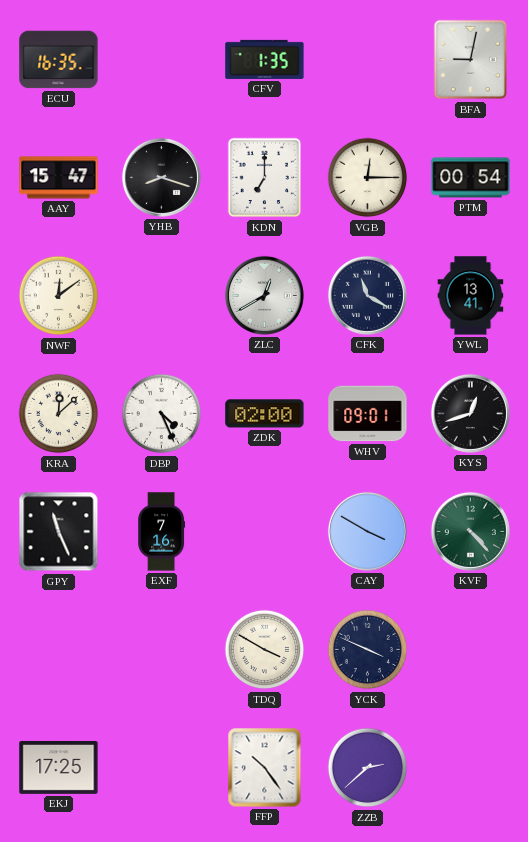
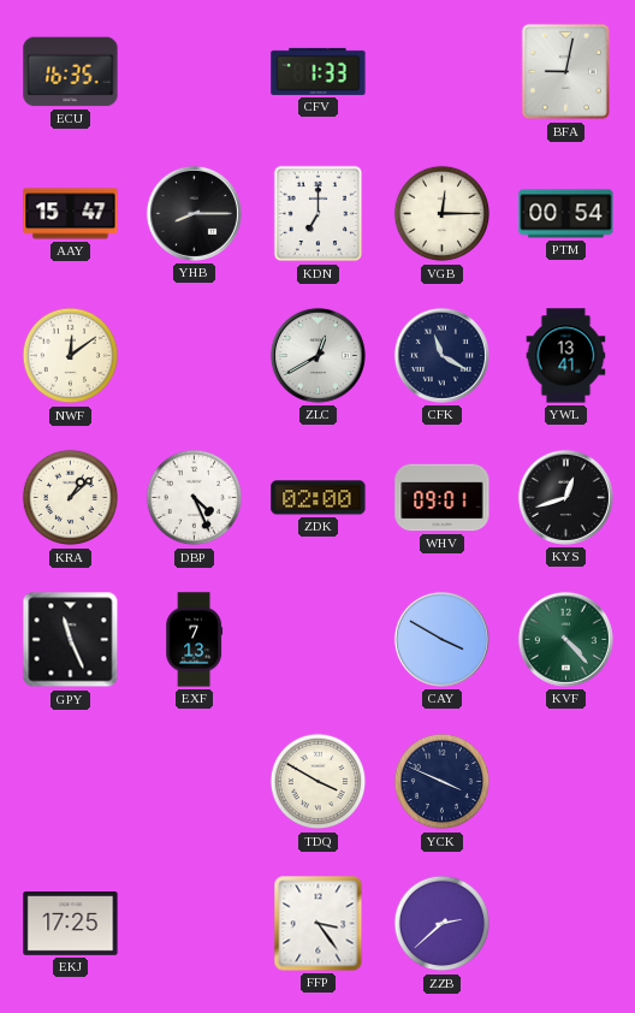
CFV: 1:35 -> 1:33
YHB: 8:18 -> 8:15
KRA: 12:08 -> 1:08
EXF: 7:16 -> 7:13
FFP: 10:24 -> 3:24
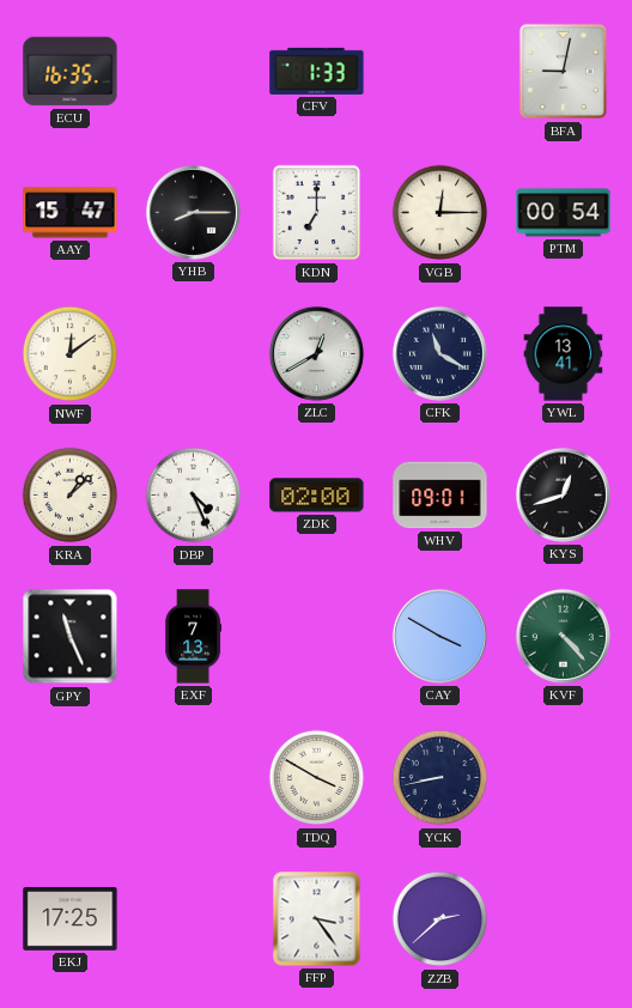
YCK: 3:49 -> 8:43
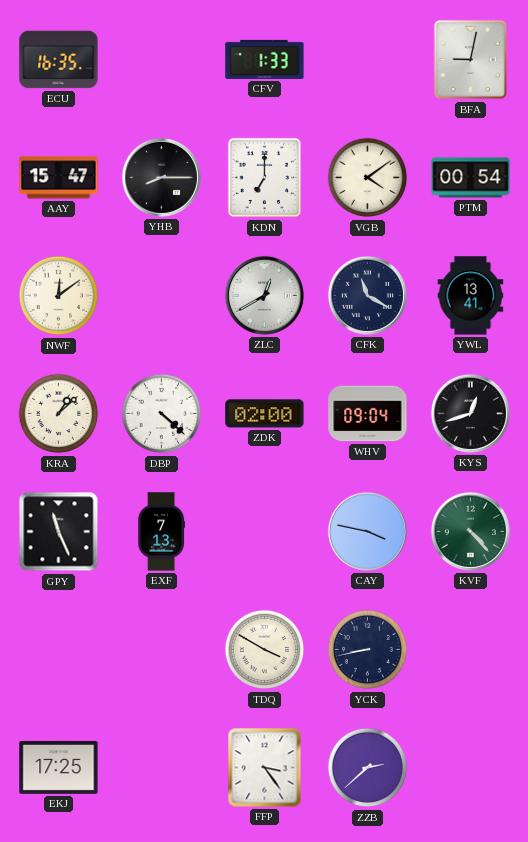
VGB: 12:15 -> 4:09
DBP: 4:26 -> 4:22
WHV: 09:01 -> 09:04
CAY: 3:50 -> 3:47
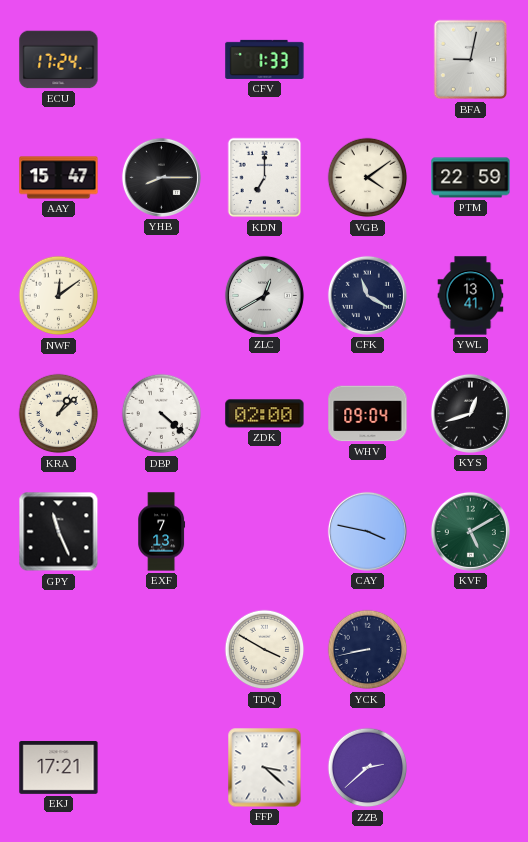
ECU: 16:35 -> 17:24
PTM: 00:54 -> 22:59
KVF: 4:23 -> 5:10
EKJ: 17:25 -> 17:21
FFP: 3:24 -> 3:22
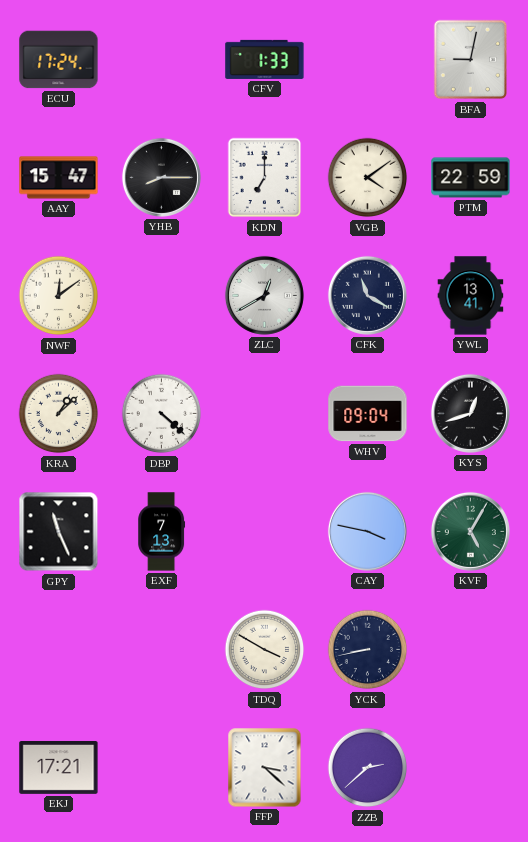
ZDK: 02:00 -> none
KVF: 5:10 -> 5:05
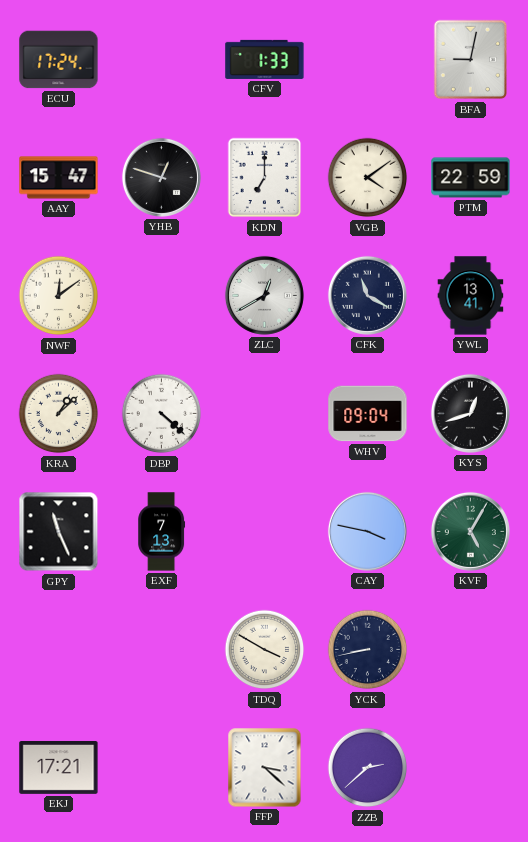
YHB: 8:15 -> 12:48
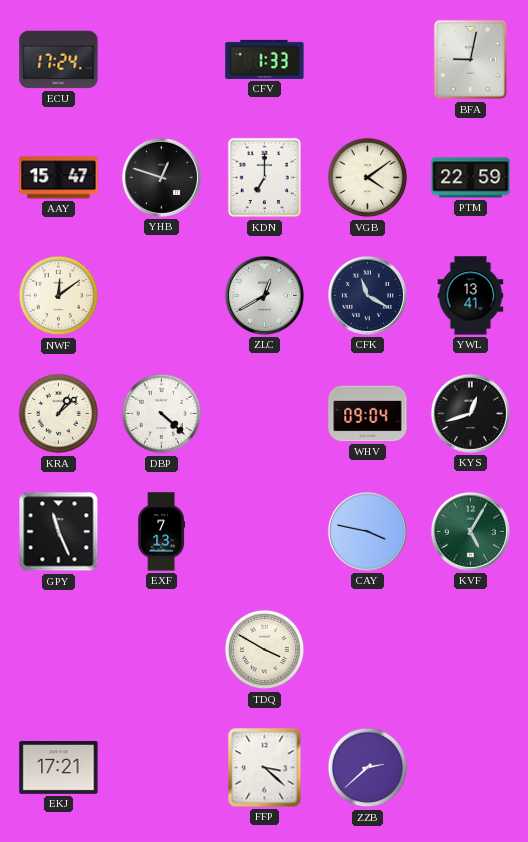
YCK: 8:43 -> none
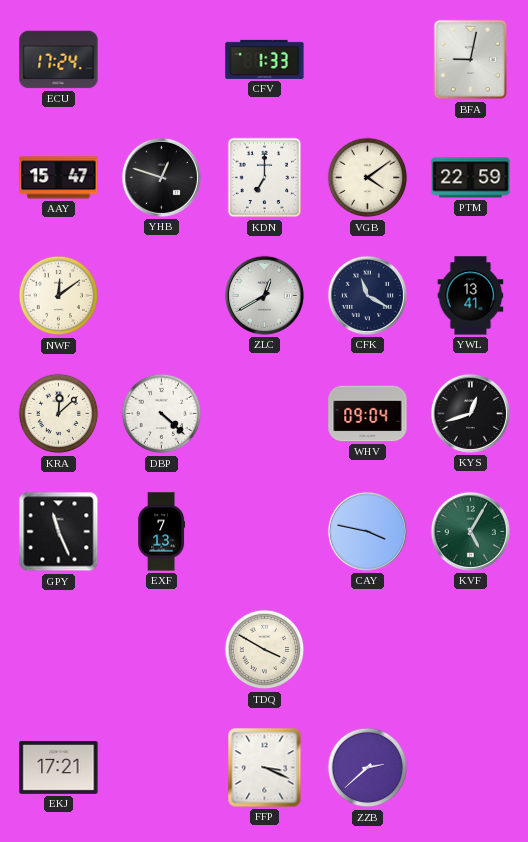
KRA: 1:08 -> 12:08
FFP: 3:22 -> 3:19
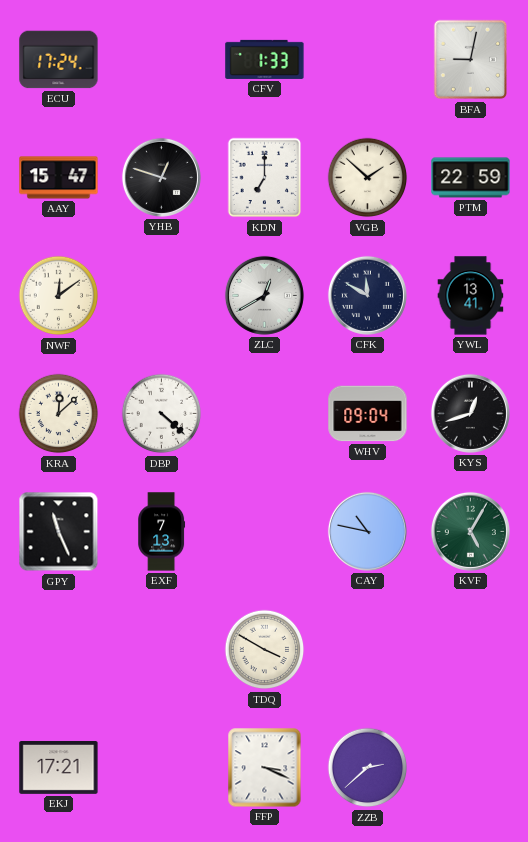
VGB: 4:09 -> 1:52
CFK: 11:20 -> 11:50
CAY: 3:47 -> 10:47
